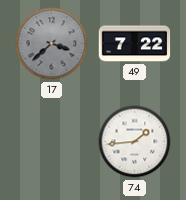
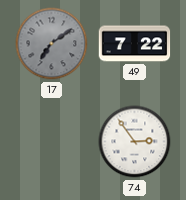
17: 3:38 -> 7:09
74: 1:44 -> 2:54
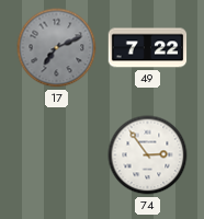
17: 7:09 -> 7:11
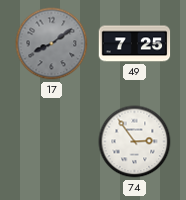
17: 7:11 -> 8:09
49: 7:22 -> 7:25
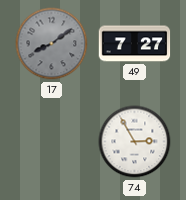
49: 7:25 -> 7:27
74: 2:54 -> 2:55
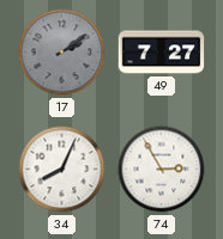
17: 8:09 -> 2:09
34: none -> 8:04
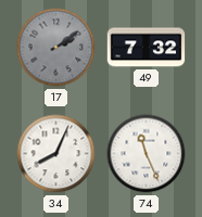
49: 7:27 -> 7:32
74: 2:55 -> 11:26
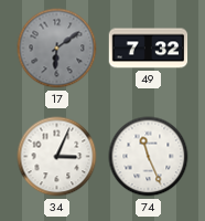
17: 2:09 -> 6:09
34: 8:04 -> 3:04
